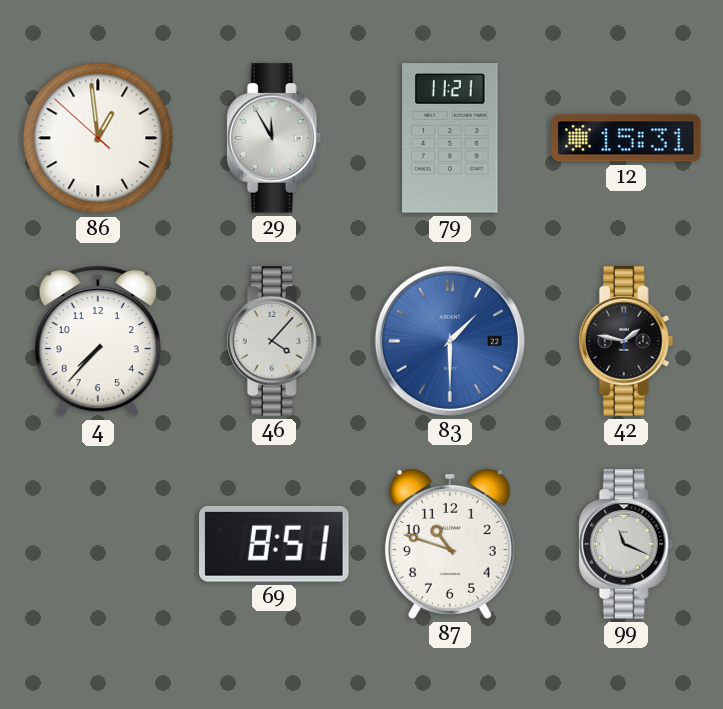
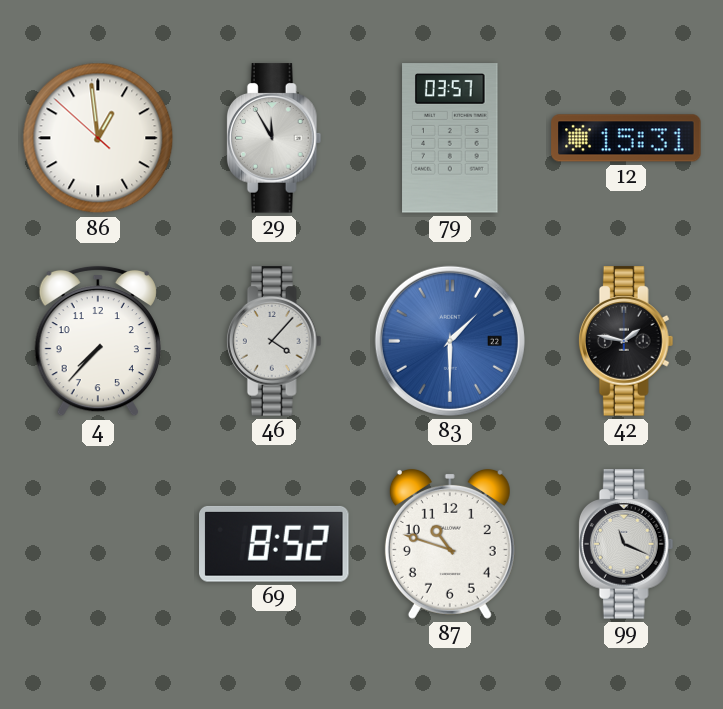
79: 11:21 -> 03:57
69: 8:51 -> 8:52
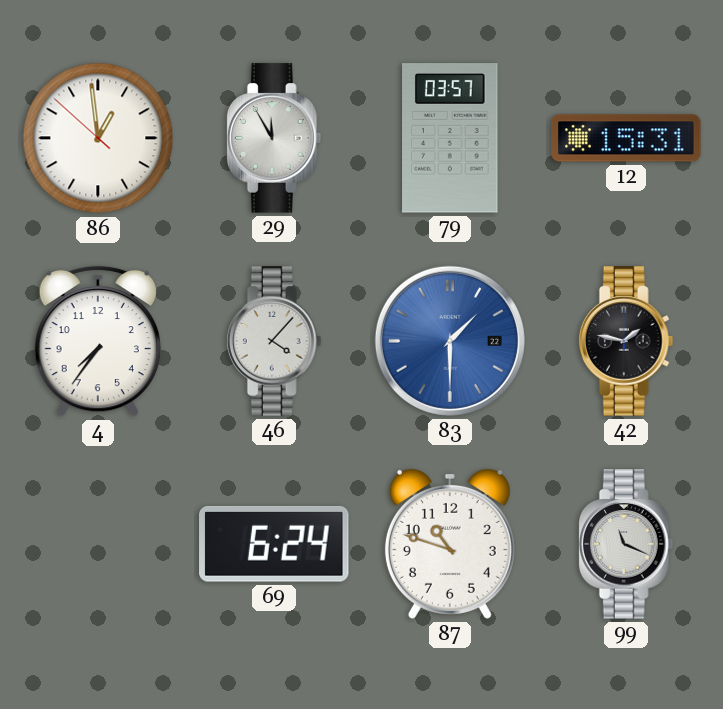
4: 7:37 -> 7:36
69: 8:52 -> 6:24
